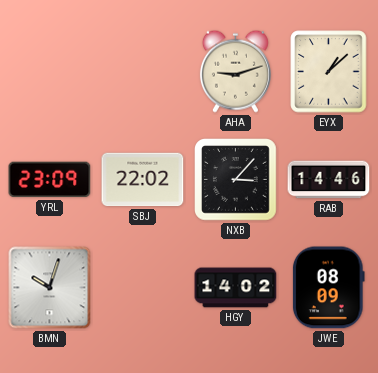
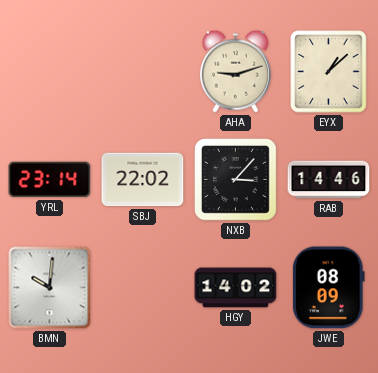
YRL: 23:09 -> 23:14
BMN: 10:03 -> 10:01
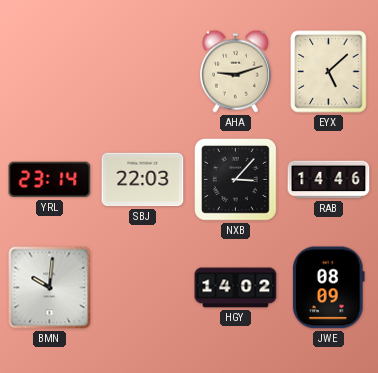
EYX: 1:08 -> 5:08
SBJ: 22:02 -> 22:03
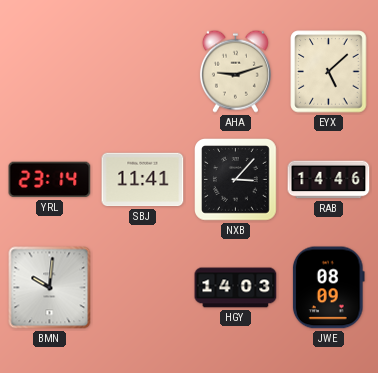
SBJ: 22:03 -> 11:41
HGY: 14:02 -> 14:03
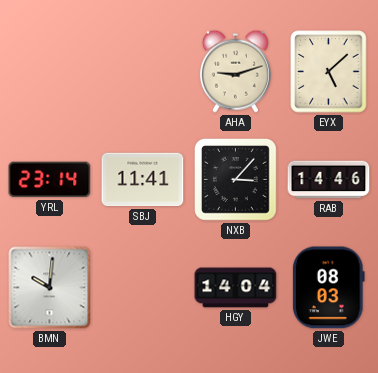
HGY: 14:03 -> 14:04
JWE: 08:09 -> 08:03
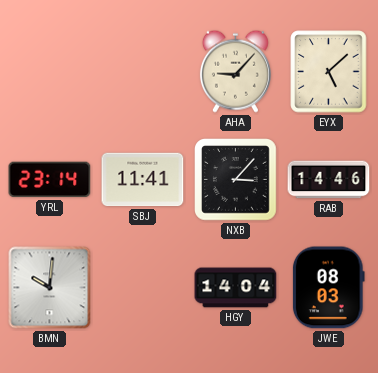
AHA: 9:12 -> 9:07
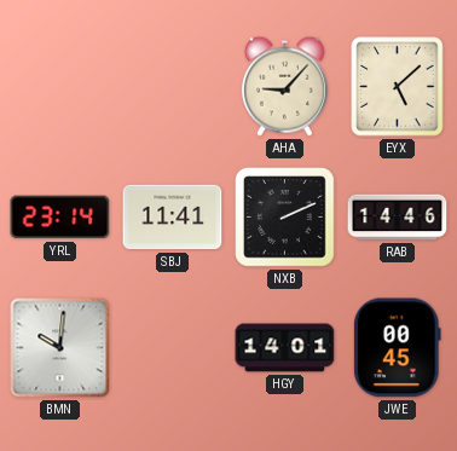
NXB: 3:07 -> 2:11
HGY: 14:04 -> 14:01
JWE: 08:03 -> 00:45
